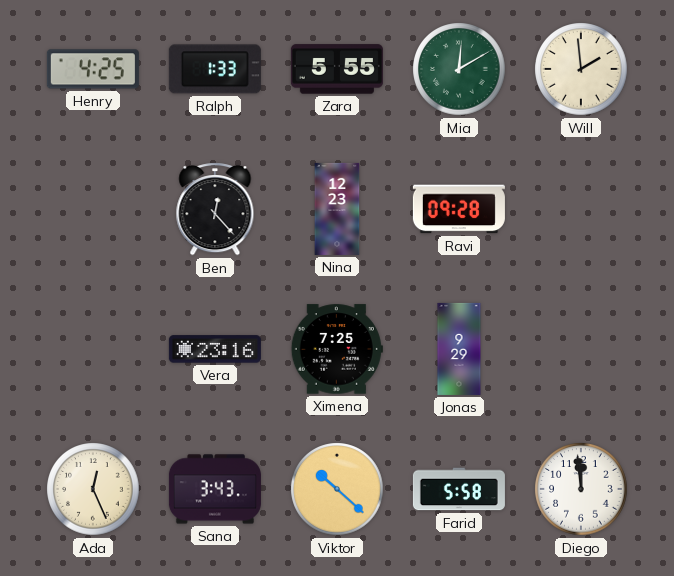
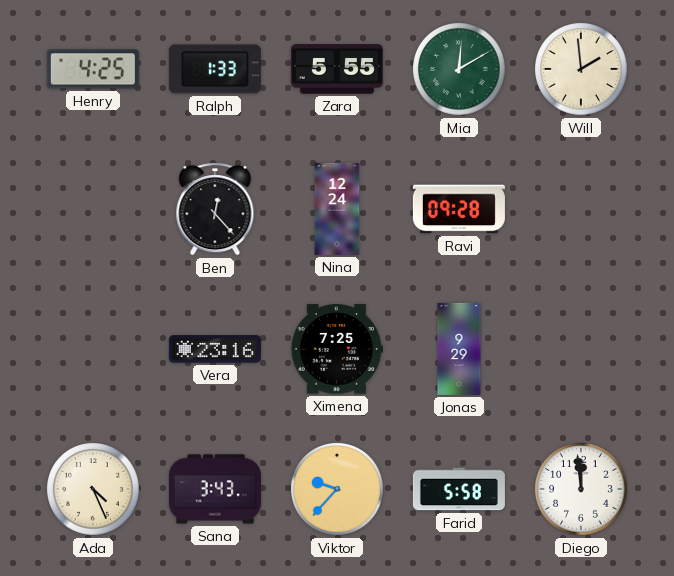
Nina: 12:23 -> 12:24
Ada: 12:26 -> 4:26
Viktor: 10:22 -> 9:37
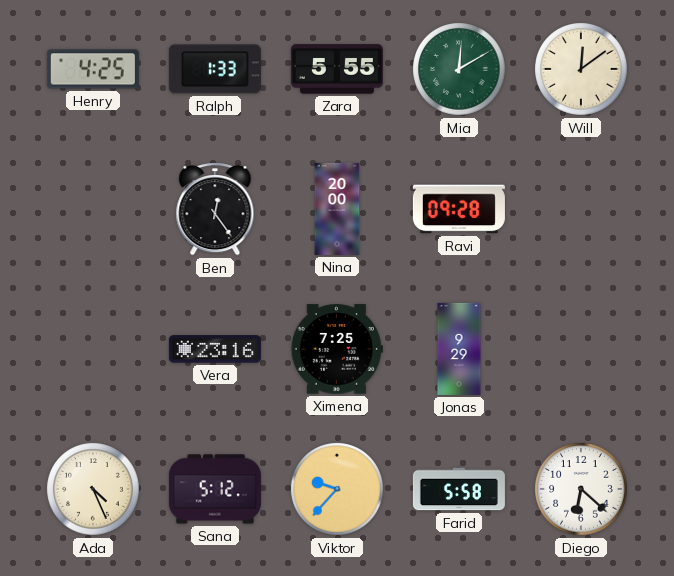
Will: 1:59 -> 12:09
Ben: 12:23 -> 12:24
Nina: 12:24 -> 20:00
Sana: 3:43 -> 5:12
Diego: 11:59 -> 6:22
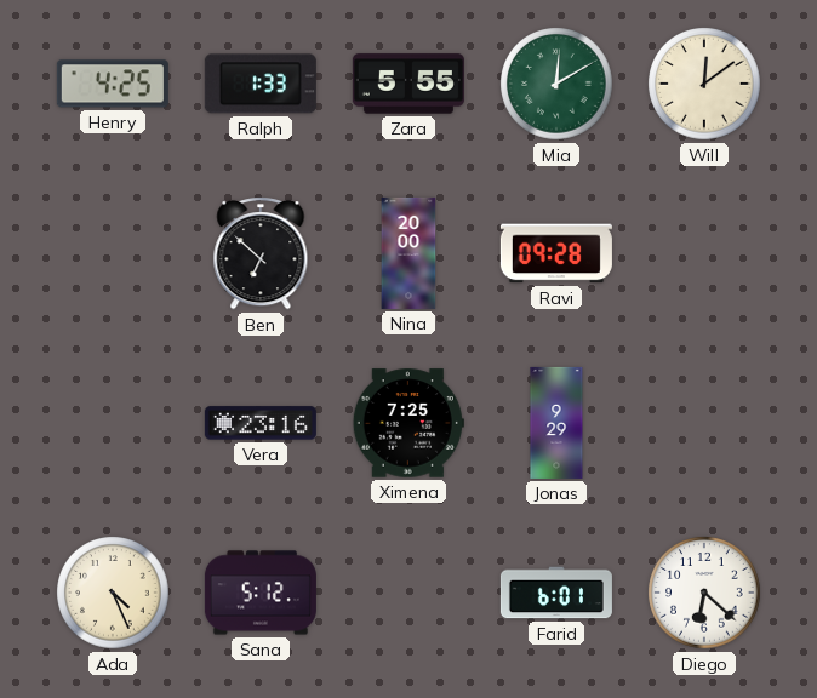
Ben: 12:24 -> 6:52
Viktor: 9:37 -> none
Farid: 5:58 -> 6:01
